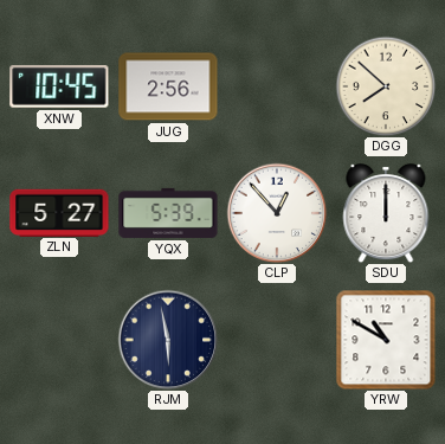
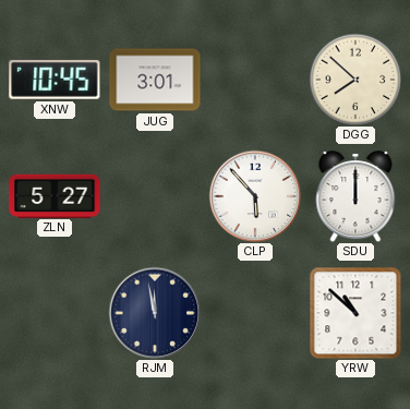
JUG: 2:56 -> 3:01
YQX: 5:39 -> none
CLP: 12:53 -> 5:53
RJM: 5:58 -> 11:58
YRW: 10:50 -> 10:52
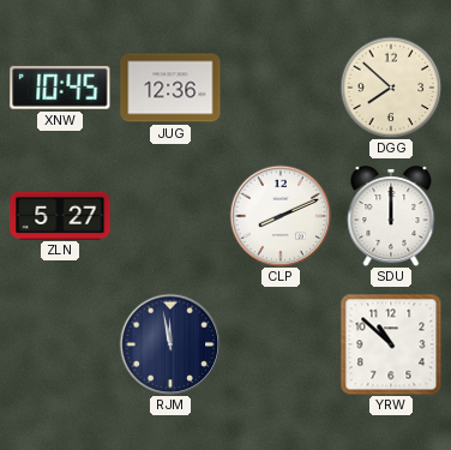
JUG: 3:01 -> 12:36
CLP: 5:53 -> 8:11
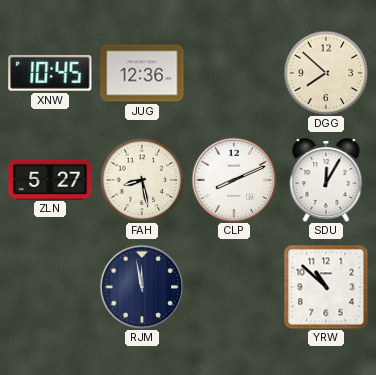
FAH: none -> 8:28
SDU: 12:00 -> 12:05
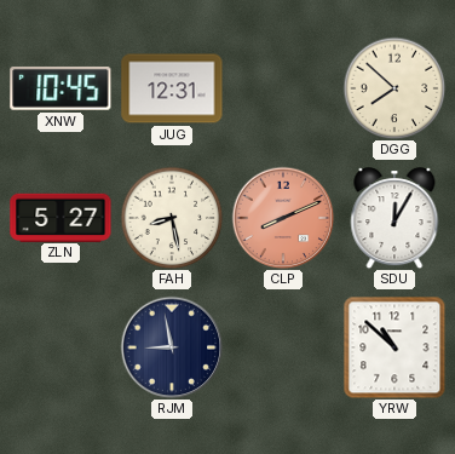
JUG: 12:36 -> 12:31
CLP dial: white -> salmon
RJM: 11:58 -> 8:58
